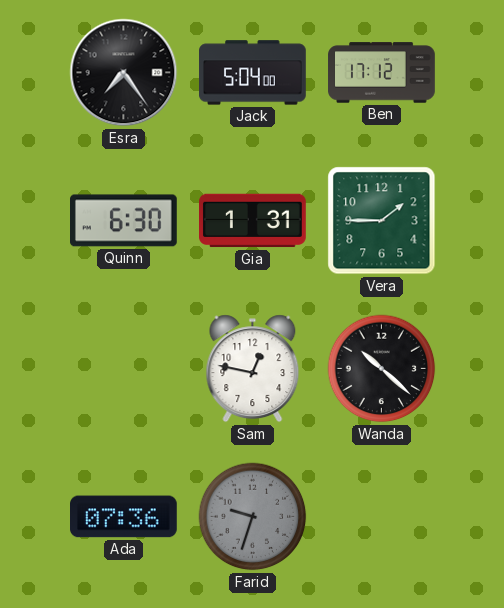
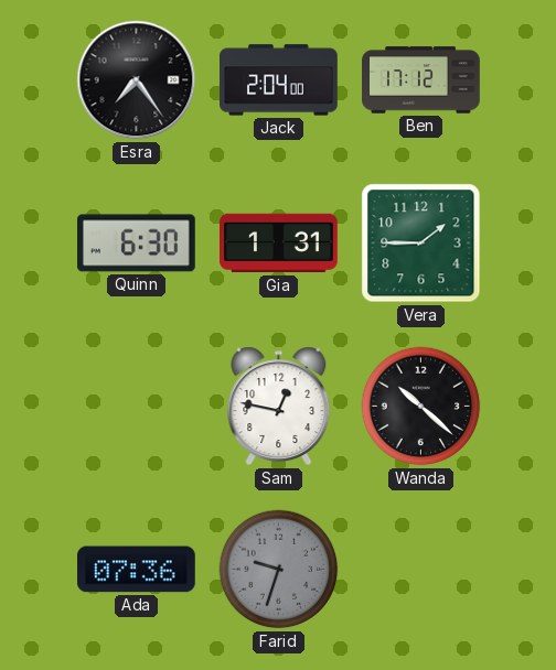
Jack: 5:04 -> 2:04
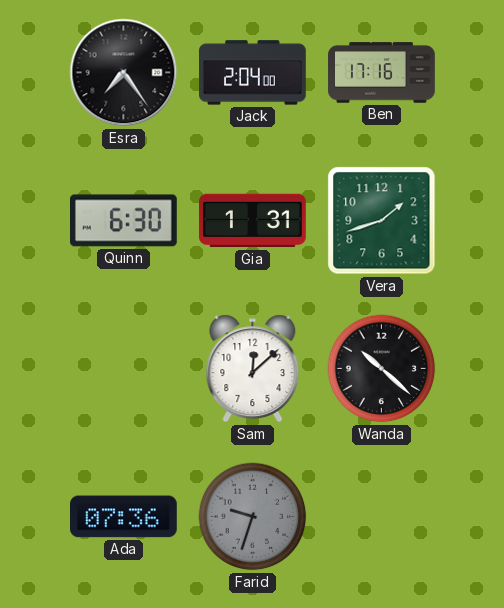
Ben: 17:12 -> 17:16
Vera: 1:45 -> 1:42
Sam: 12:47 -> 12:08
